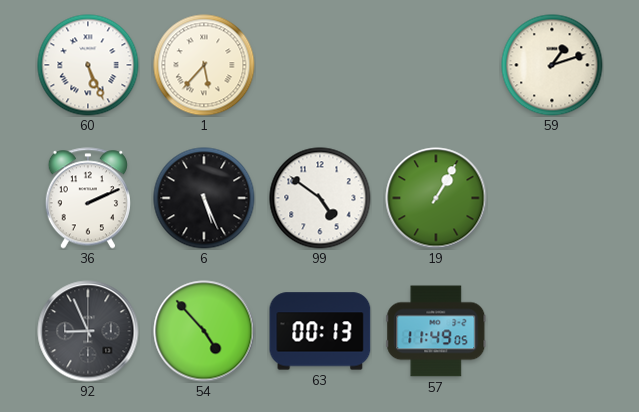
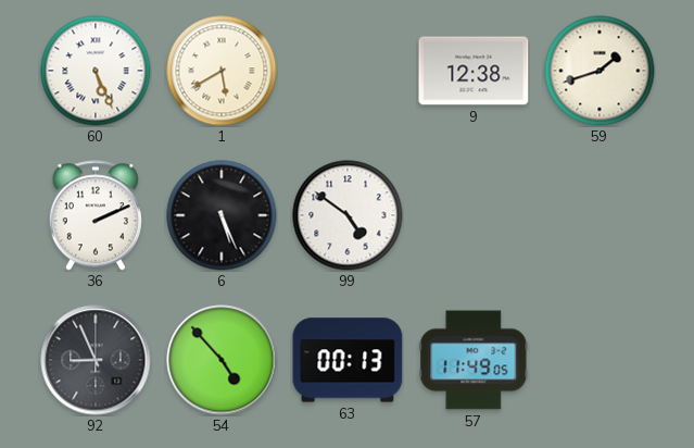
1: 5:37 -> 5:40
9: none -> 12:38
59: 1:12 -> 1:42
19: 1:05 -> none
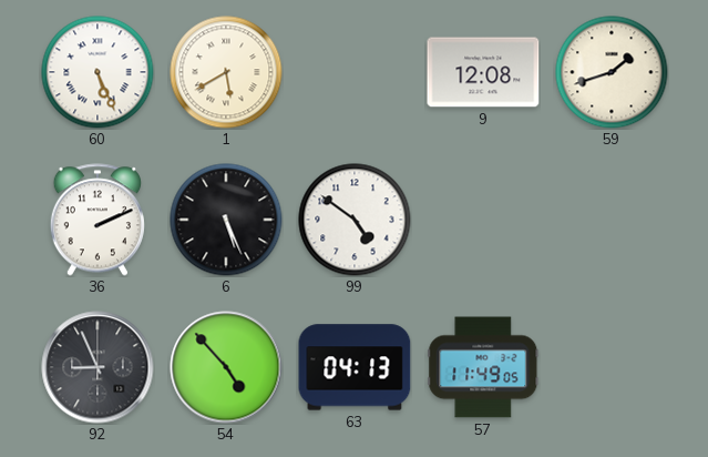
9: 12:38 -> 12:08
63: 00:13 -> 04:13
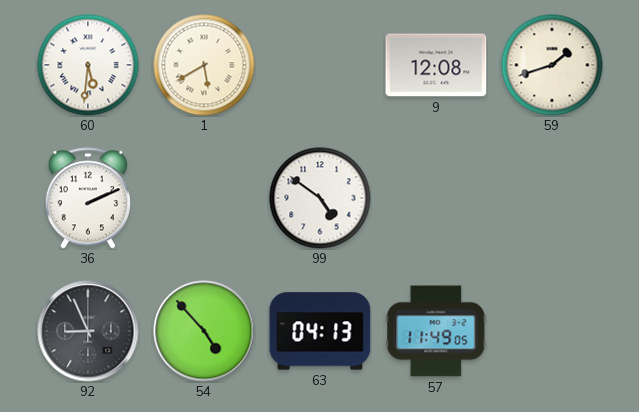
60: 5:26 -> 5:31
6: 5:26 -> none
